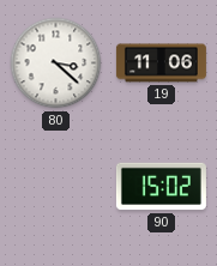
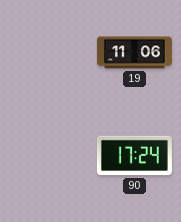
80: 3:22 -> none
90: 15:02 -> 17:24
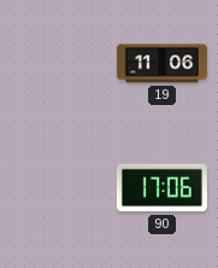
90: 17:24 -> 17:06
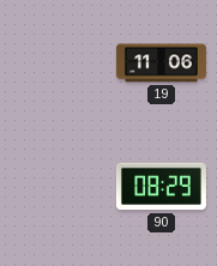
90: 17:06 -> 08:29
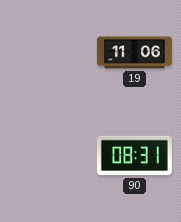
90: 08:29 -> 08:31
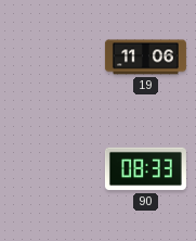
90: 08:31 -> 08:33
